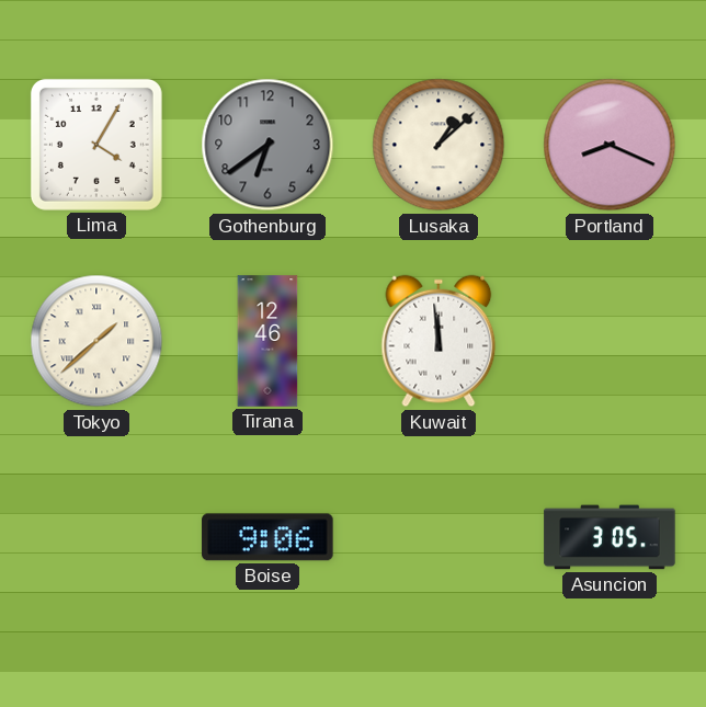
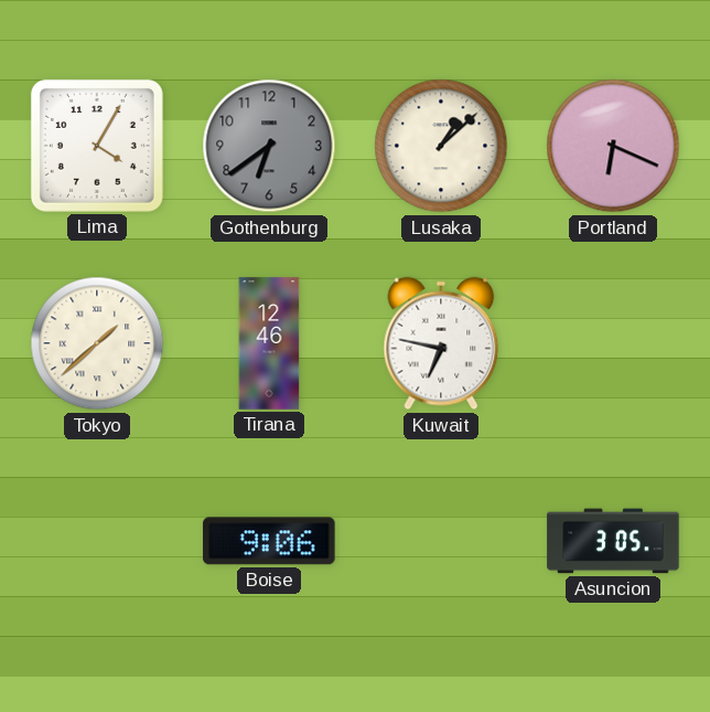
Portland: 8:19 -> 6:19
Kuwait: 11:59 -> 6:47
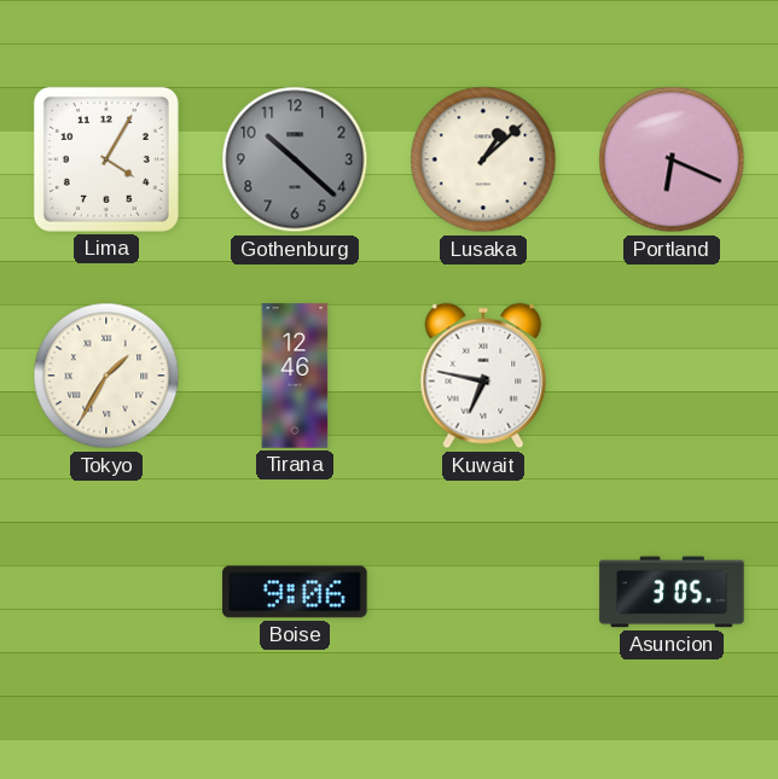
Gothenburg: 6:39 -> 10:22
Tokyo: 1:38 -> 1:35
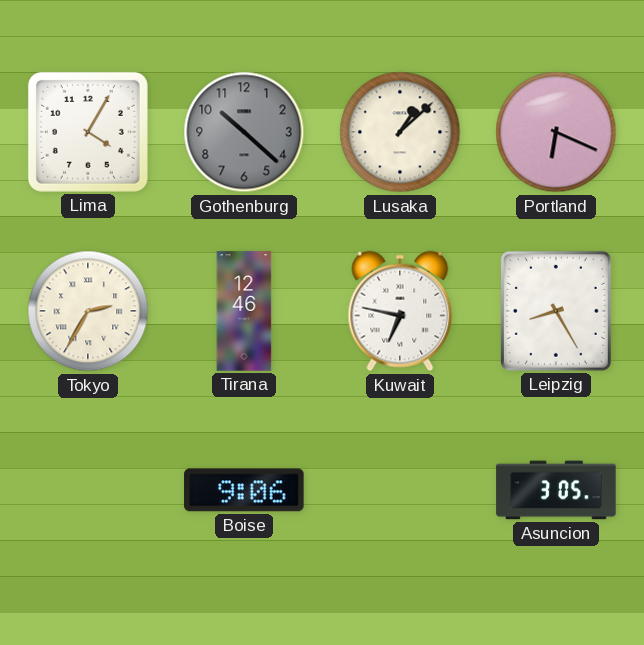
Tokyo: 1:35 -> 2:35
Leipzig: none -> 8:25
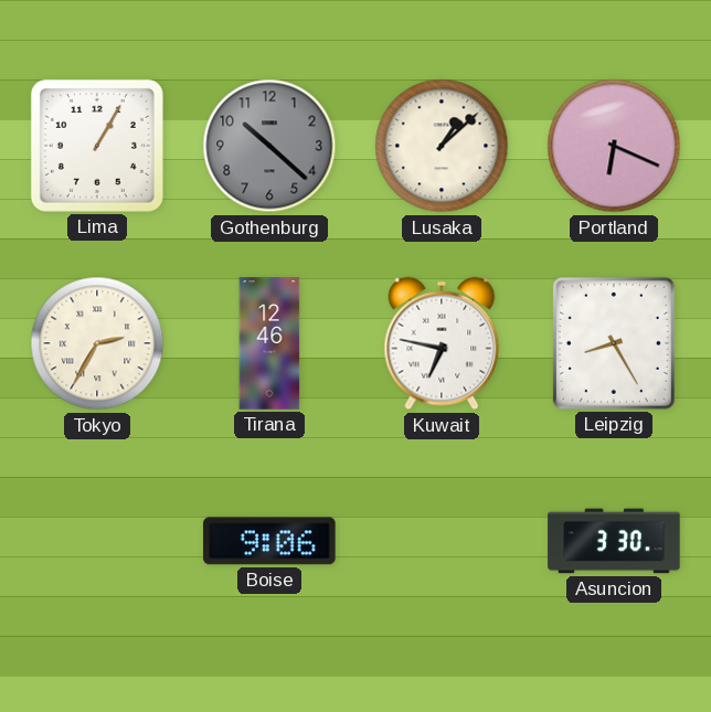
Lima: 4:05 -> 1:05
Asuncion: 3:05 -> 3:30
